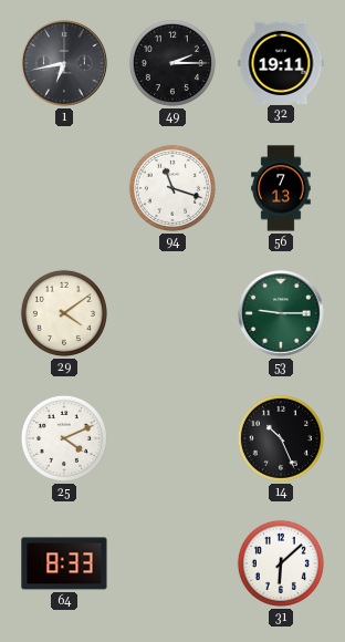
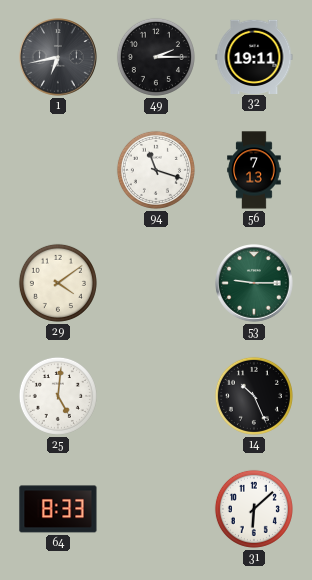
25: 4:11 -> 5:01
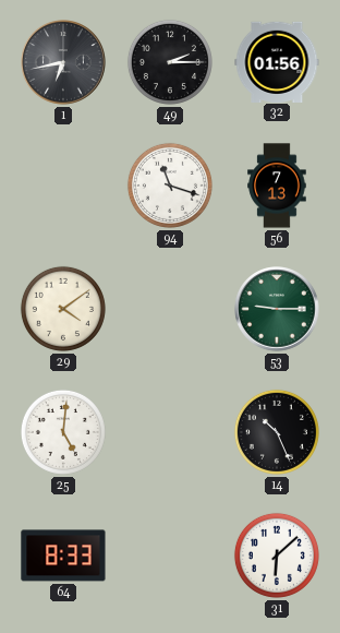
32: 19:11 -> 01:56
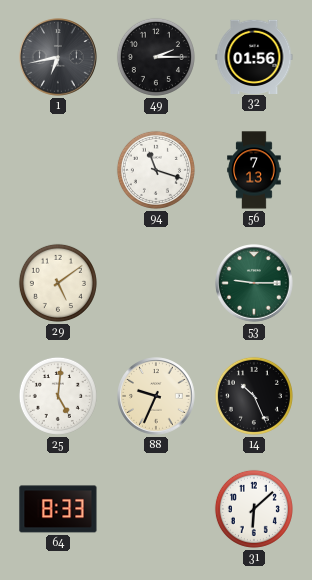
29: 4:09 -> 5:09
88: none -> 9:34
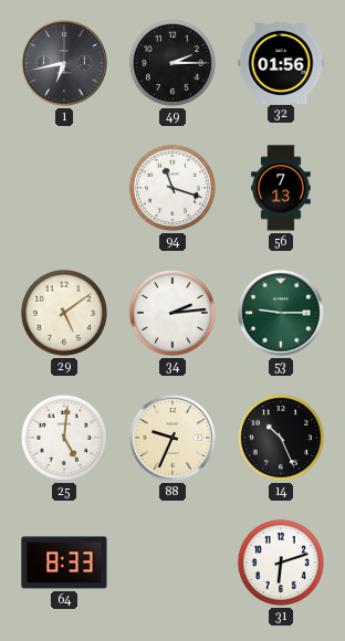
34: none -> 2:14
31: 6:08 -> 6:12
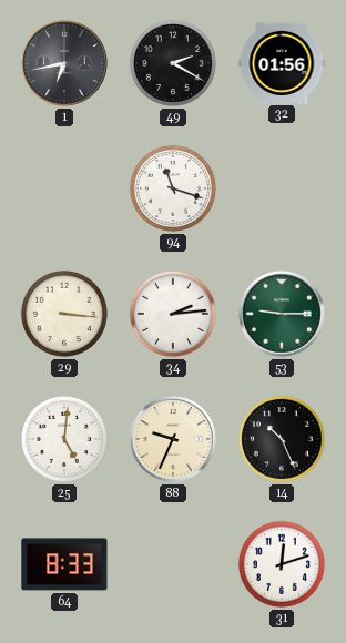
49: 2:15 -> 2:20
56: 7:13 -> none
29: 5:09 -> 3:16
31: 6:12 -> 12:12
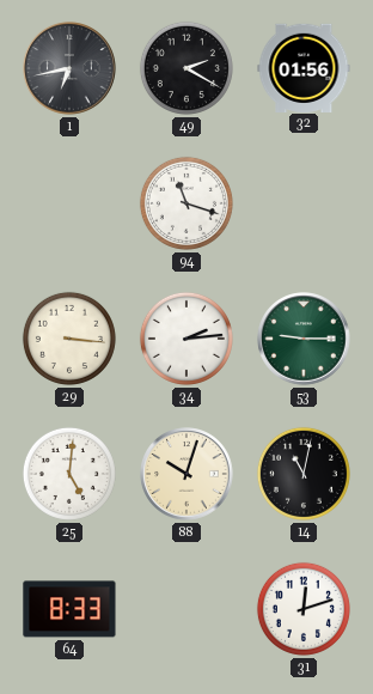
88: 9:34 -> 10:03
14: 10:26 -> 11:02
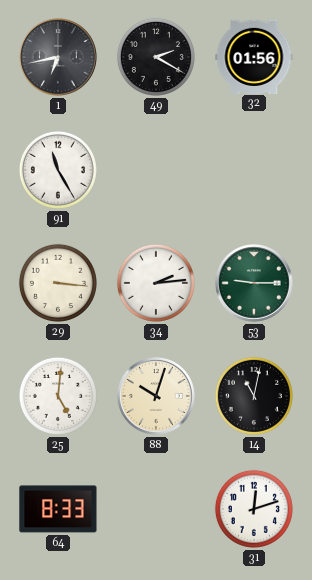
91: none -> 11:25
94: 11:18 -> none
